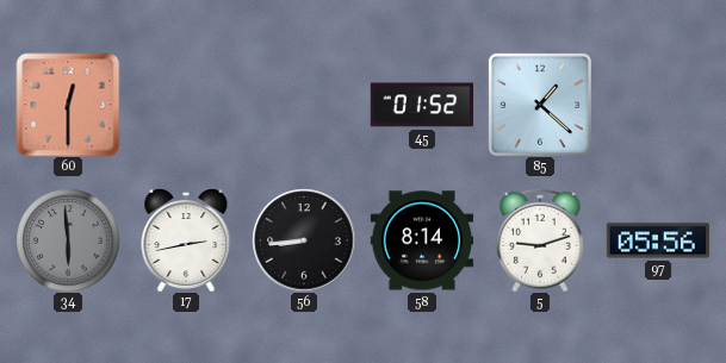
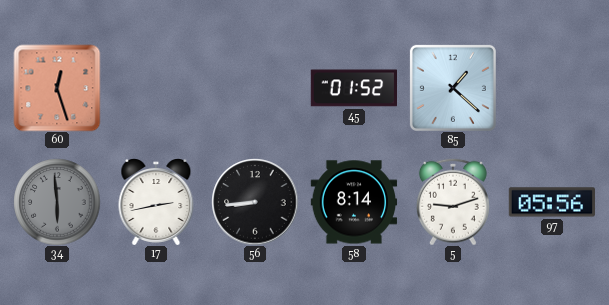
60: 12:30 -> 12:27
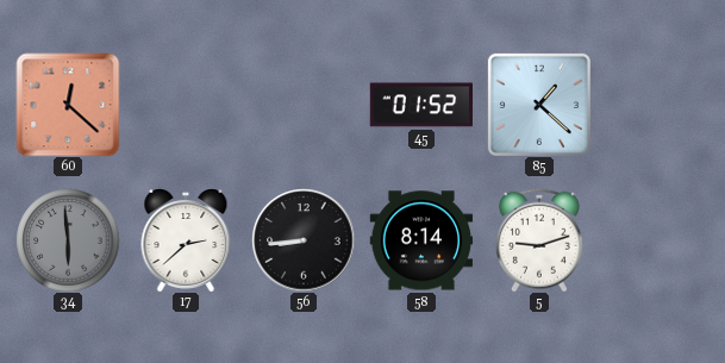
60: 12:27 -> 12:22
17: 2:43 -> 2:38
97: 05:56 -> none
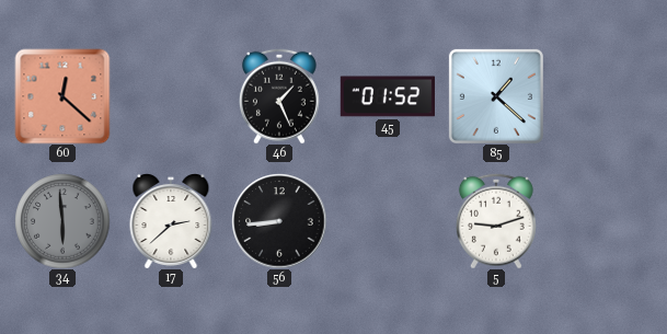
46: none -> 1:26
58: 8:14 -> none
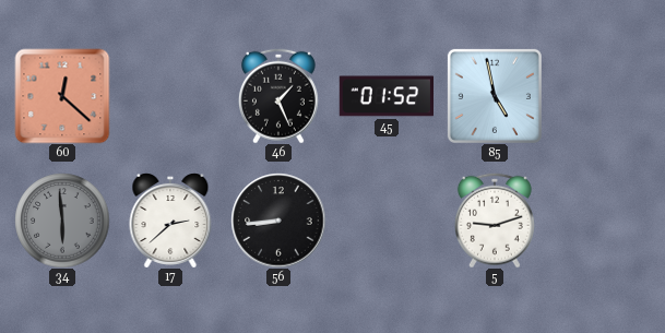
85: 1:22 -> 4:58
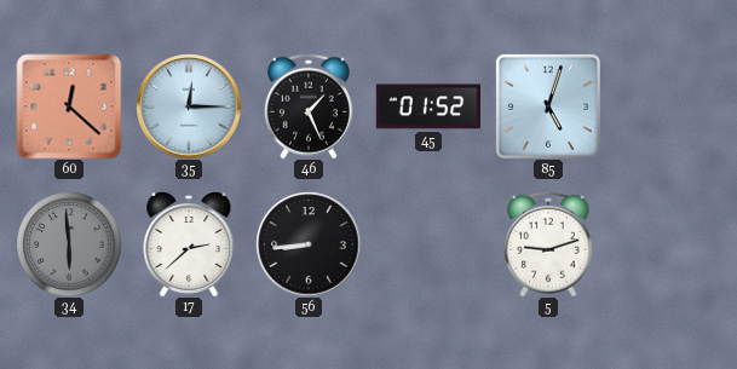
35: none -> 12:15
85: 4:58 -> 5:03
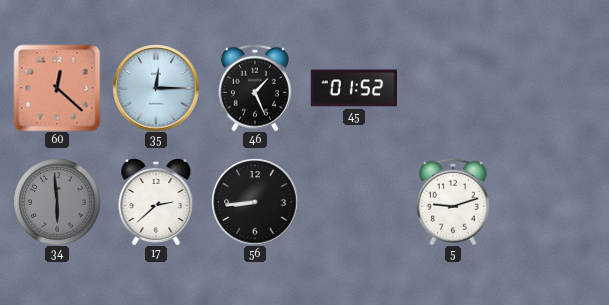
85: 5:03 -> none
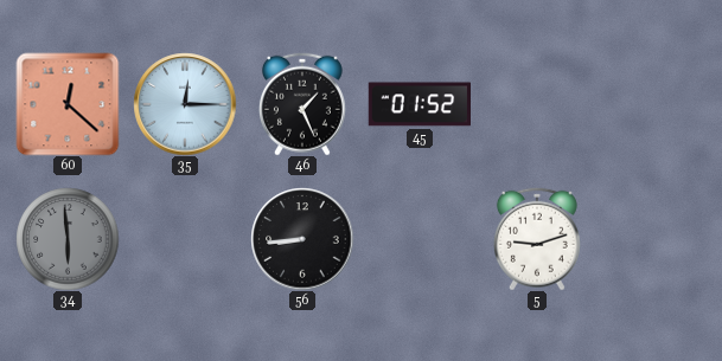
17: 2:38 -> none
